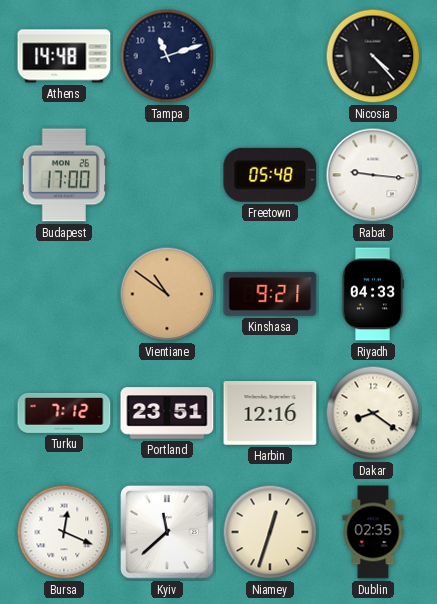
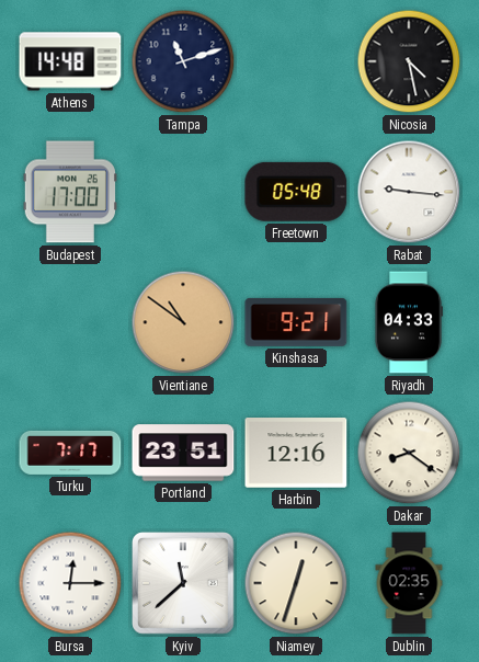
Nicosia: 4:23 -> 4:28
Turku: 7:12 -> 7:17
Bursa: 12:19 -> 12:15
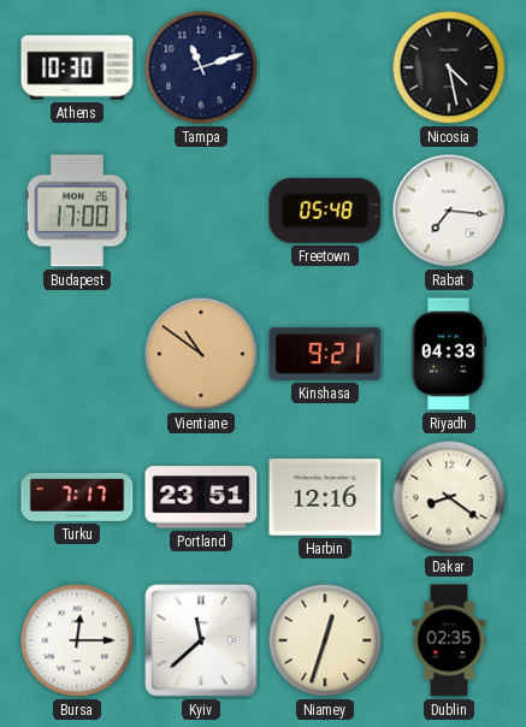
Athens: 14:48 -> 10:30
Rabat: 9:16 -> 7:16
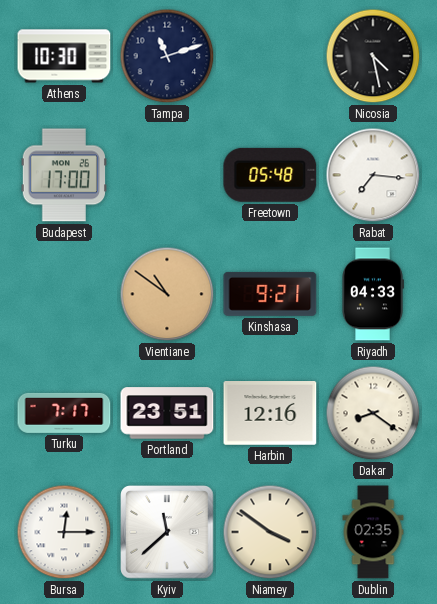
Niamey: 12:33 -> 3:51
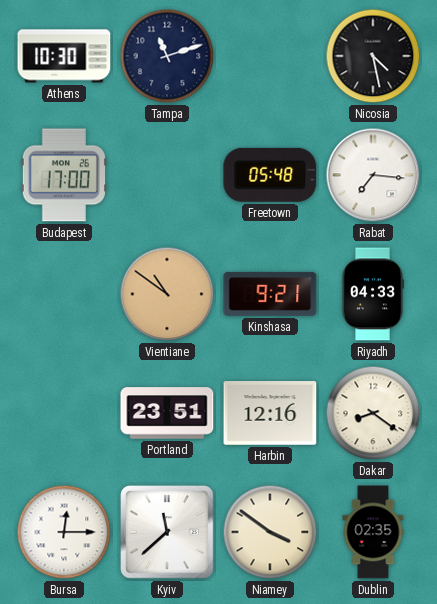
Turku: 7:17 -> none
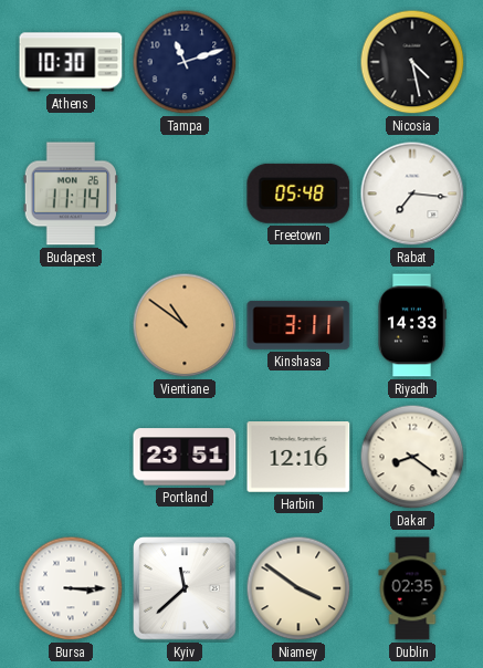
Budapest: 17:00 -> 11:14
Kinshasa: 9:21 -> 3:11
Riyadh: 04:33 -> 14:33
Bursa: 12:15 -> 3:15
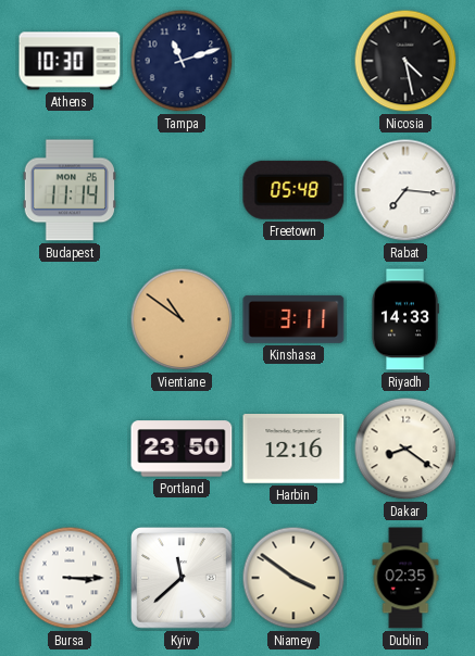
Portland: 23:51 -> 23:50
